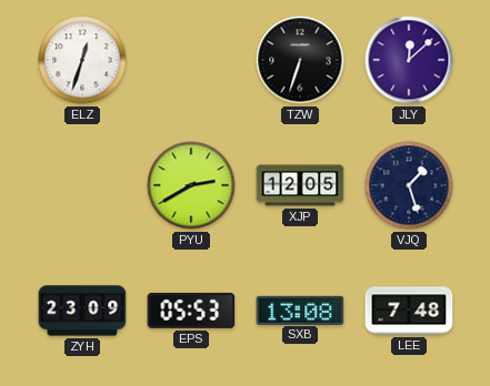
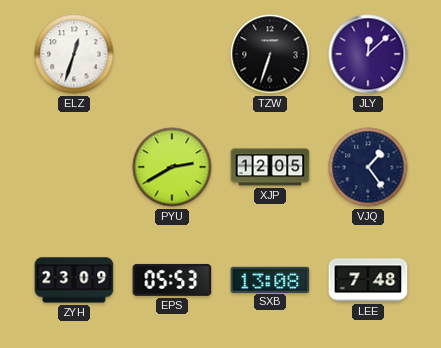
VJQ: 1:27 -> 1:24
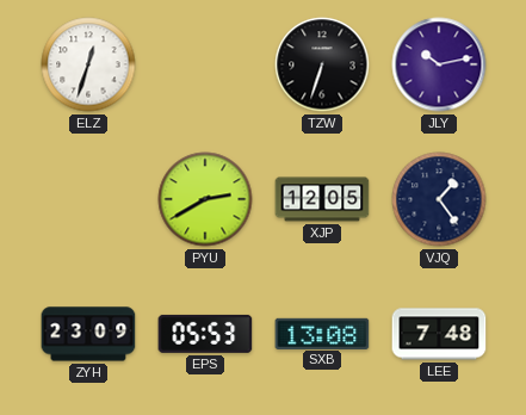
JLY: 12:08 -> 10:13
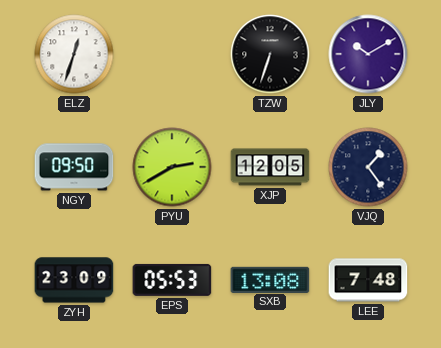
JLY: 10:13 -> 10:10
NGY: none -> 09:50
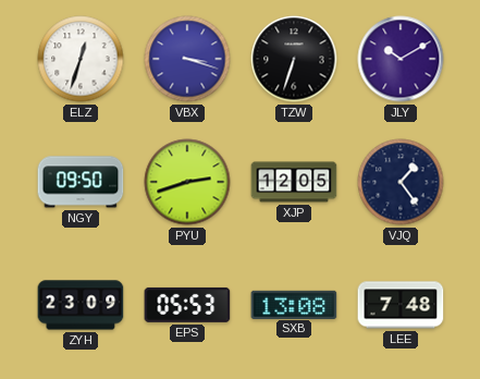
VBX: none -> 3:18
PYU: 2:40 -> 2:42
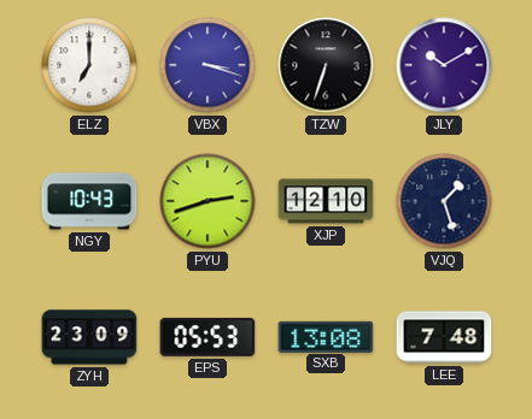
ELZ: 12:33 -> 7:00
NGY: 09:50 -> 10:43
XJP: 12:05 -> 12:10
VJQ: 1:24 -> 1:27
